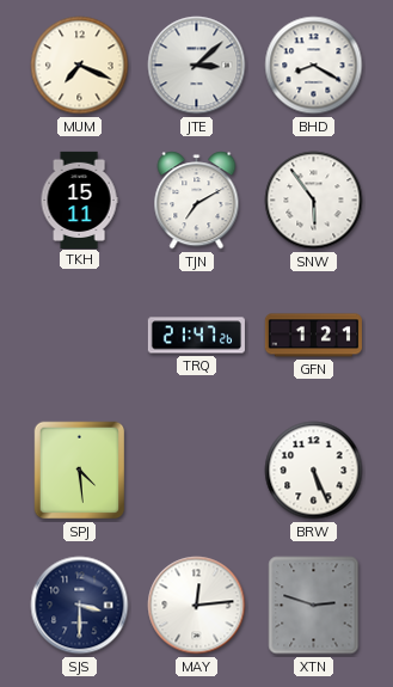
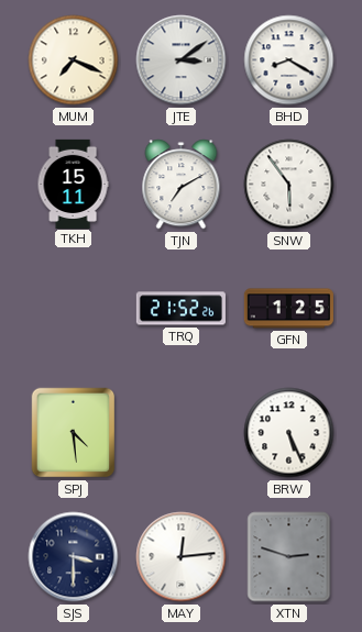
JTE: 3:08 -> 3:09
TRQ: 21:47 -> 21:52
GFN: 1:21 -> 1:25
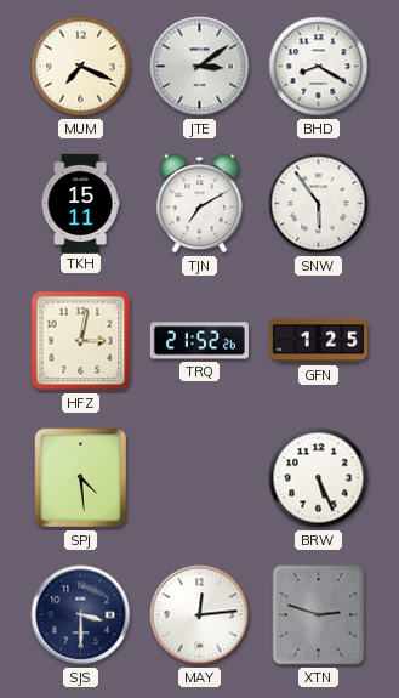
HFZ: none -> 3:02
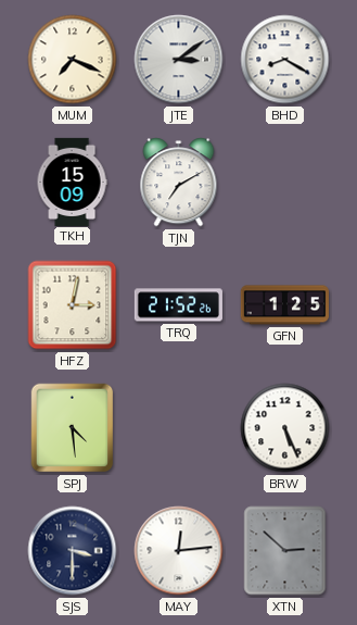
TKH: 15:11 -> 15:09
SNW: 5:54 -> none
XTN: 2:48 -> 2:52
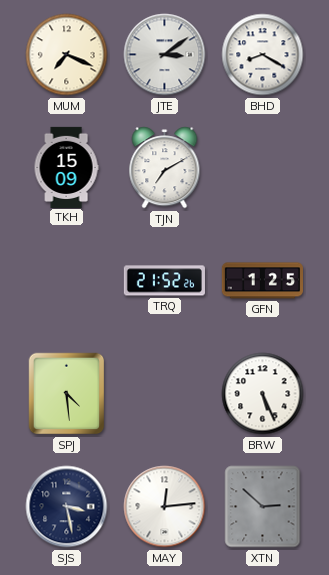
HFZ: 3:02 -> none
SJS: 3:30 -> 3:28
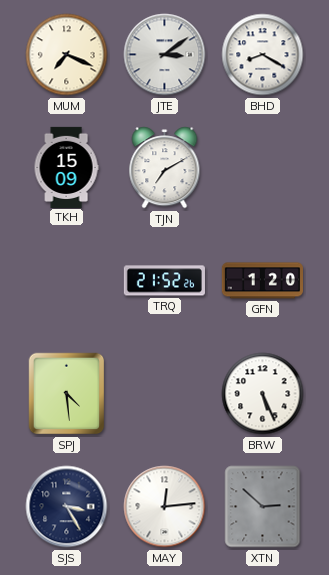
GFN: 1:25 -> 1:20
SJS: 3:28 -> 3:25
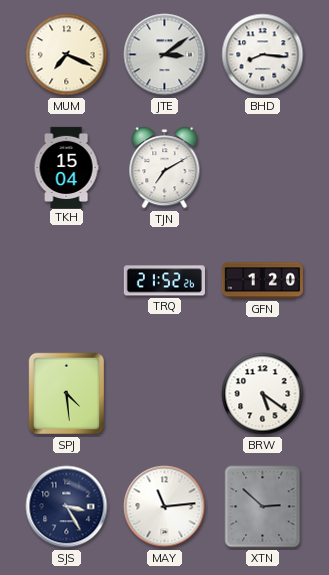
BHD: 8:20 -> 8:16
TKH: 15:09 -> 15:04
BRW: 5:26 -> 5:21
MAY: 12:14 -> 11:14
